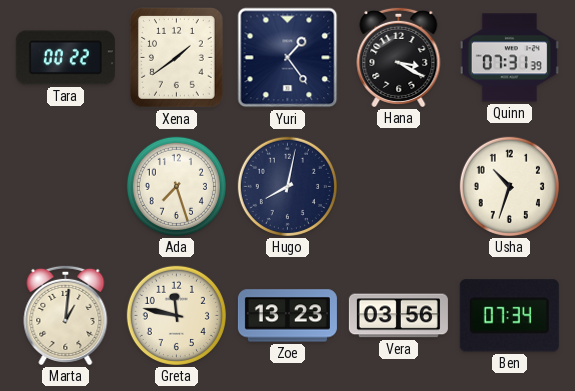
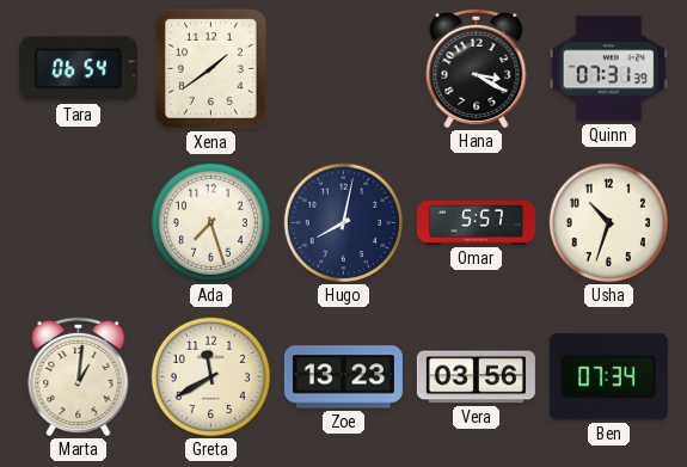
Tara: 00:22 -> 06:54
Yuri: 1:24 -> none
Omar: none -> 5:57
Greta: 11:47 -> 11:40
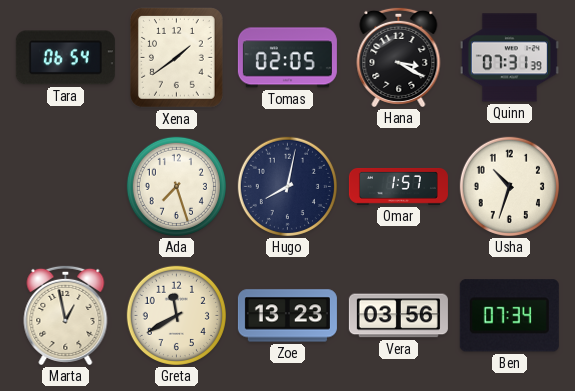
Tomas: none -> 02:05
Omar: 5:57 -> 1:57
Marta: 1:01 -> 12:58
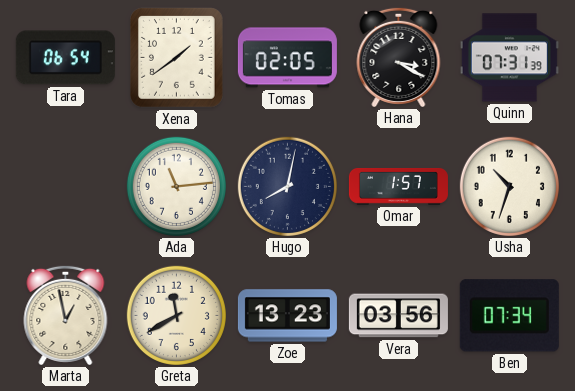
Ada: 7:27 -> 11:14
